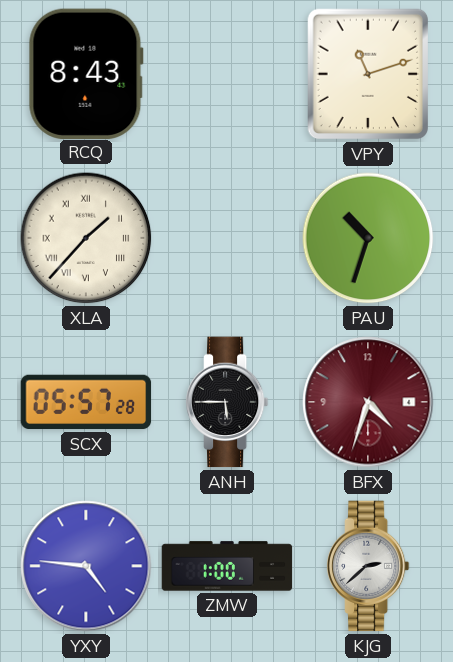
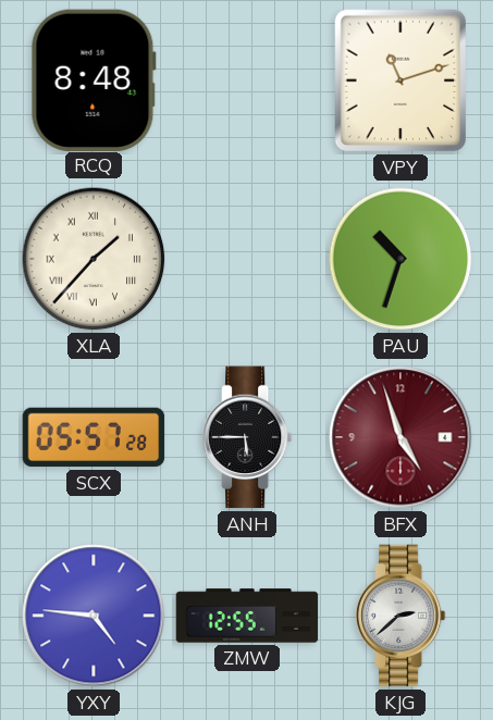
RCQ: 8:43 -> 8:48
BFX: 4:33 -> 4:57
ZMW: 1:00 -> 12:55
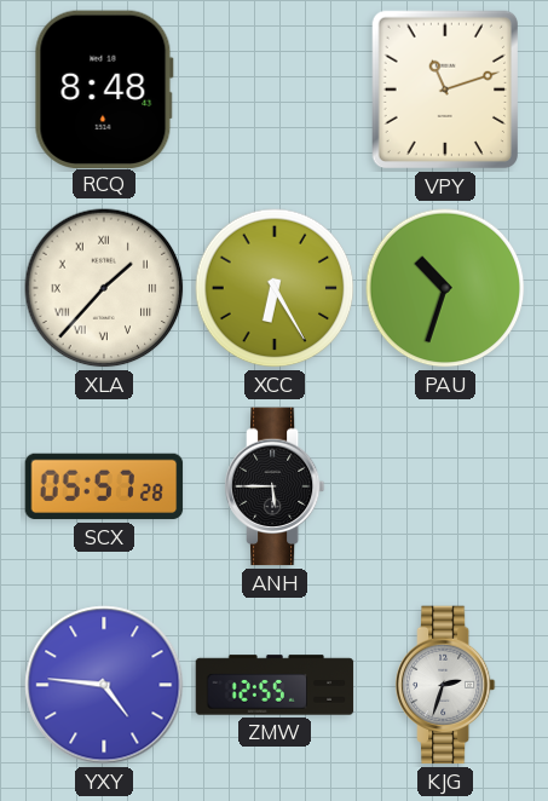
XCC: none -> 6:25
BFX: 4:57 -> none
KJG: 2:38 -> 2:33
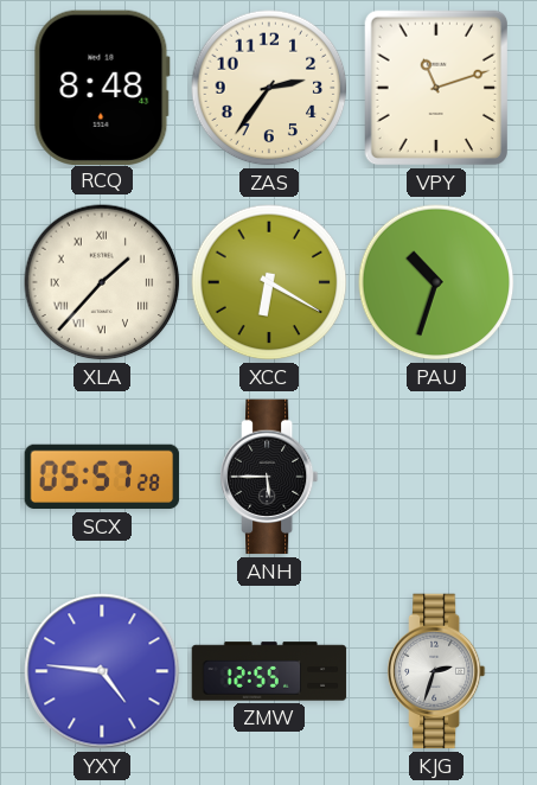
ZAS: none -> 2:36
XCC: 6:25 -> 6:20
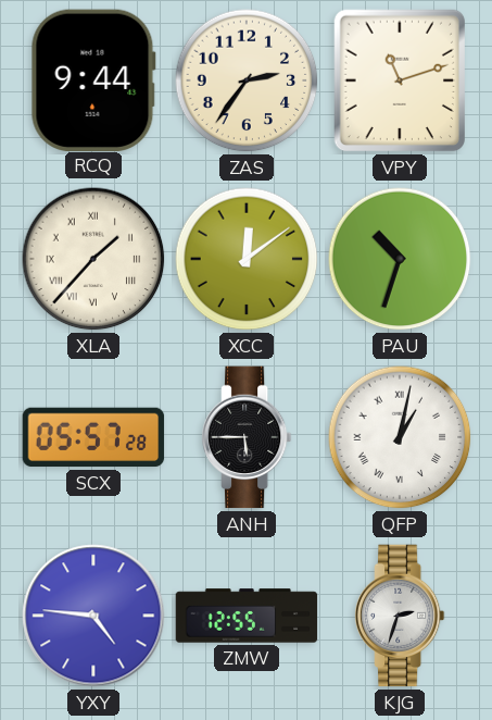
RCQ: 8:48 -> 9:44
XCC: 6:20 -> 12:09
QFP: none -> 1:02
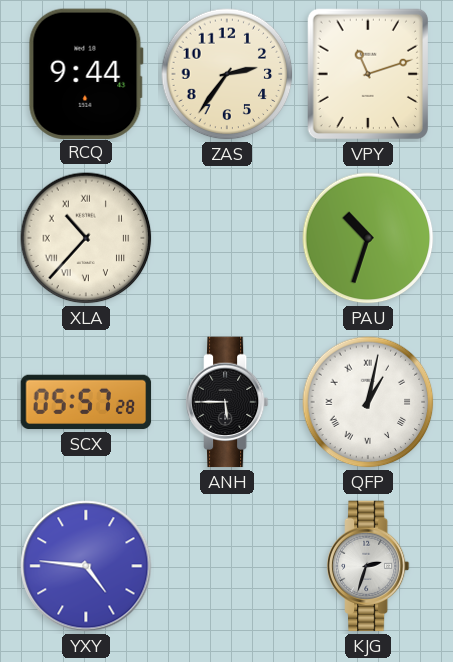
XLA: 1:37 -> 10:37
XCC: 12:09 -> none
ZMW: 12:55 -> none
